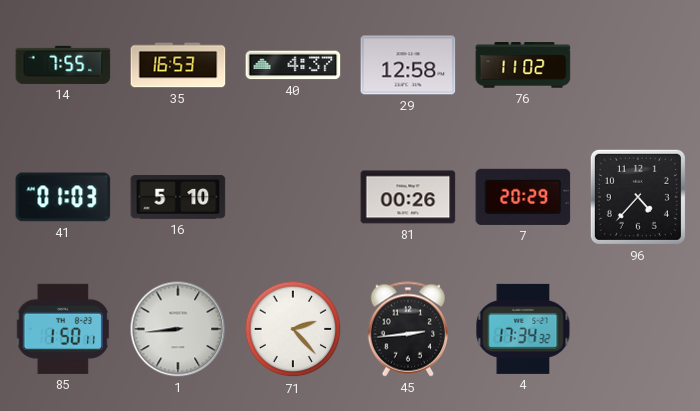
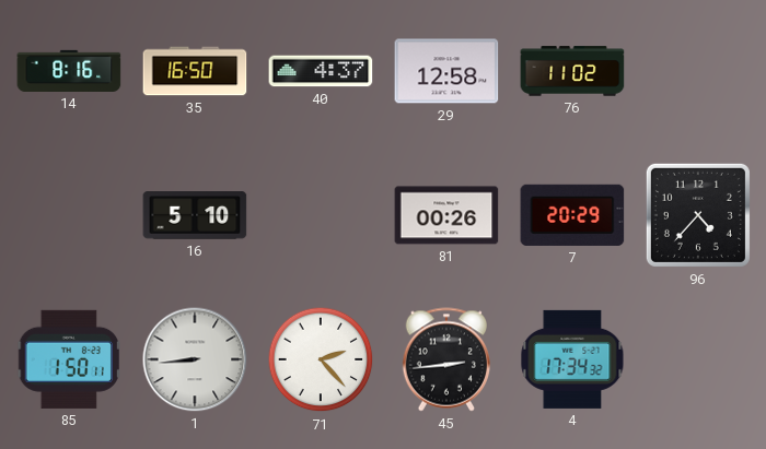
14: 7:55 -> 8:16
35: 16:53 -> 16:50
41: 01:03 -> none
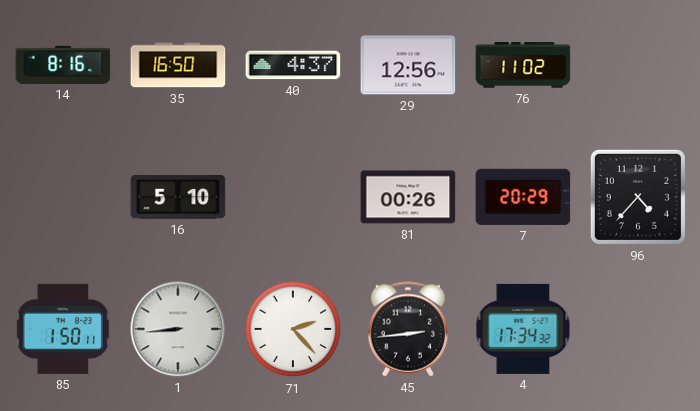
29: 12:58 -> 12:56
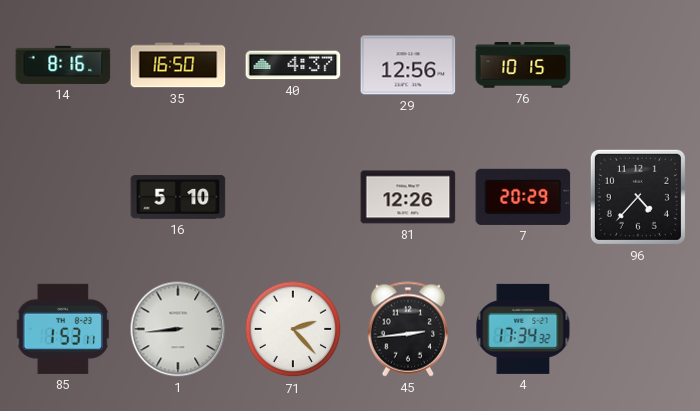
76: 11:02 -> 10:15
81: 00:26 -> 12:26
85: 1:50 -> 1:53
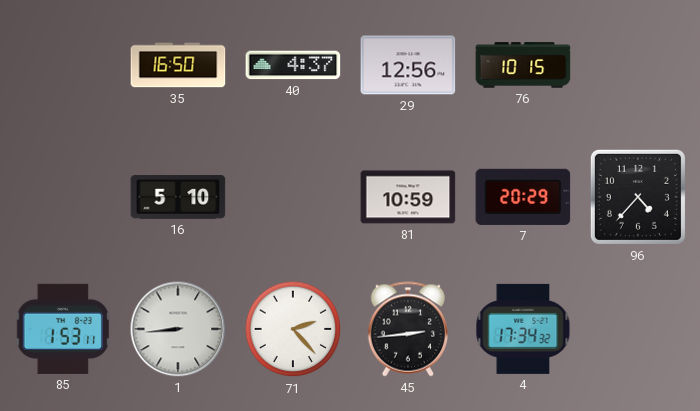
14: 8:16 -> none
81: 12:26 -> 10:59
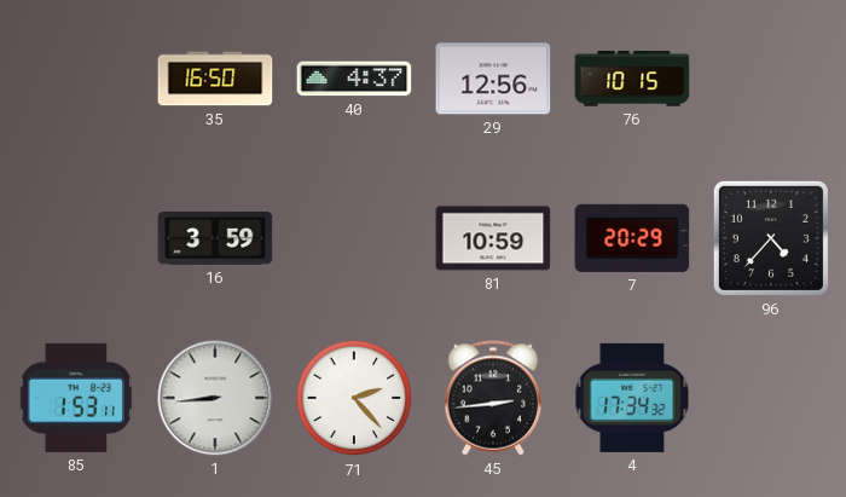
16: 5:10 -> 3:59
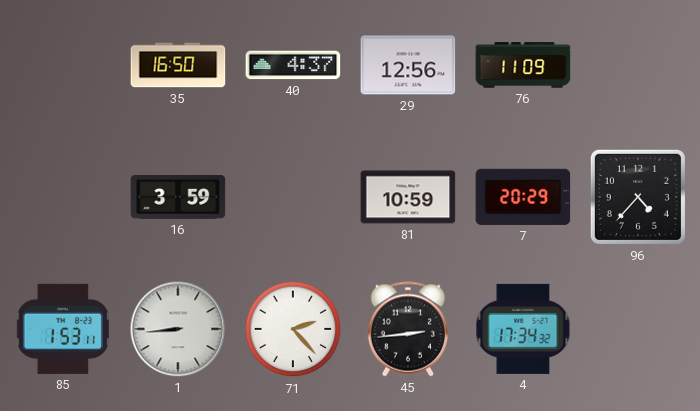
76: 10:15 -> 11:09
